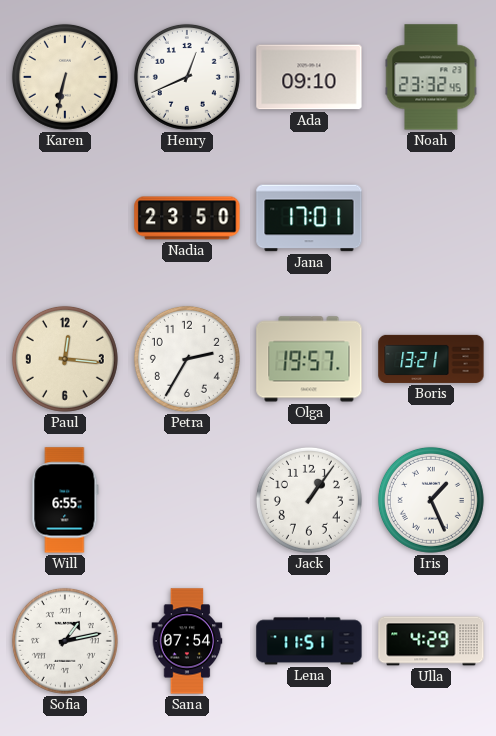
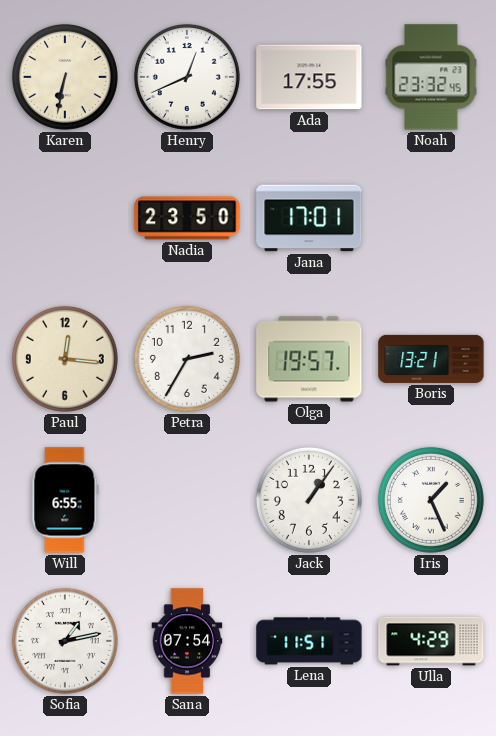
Ada: 09:10 -> 17:55
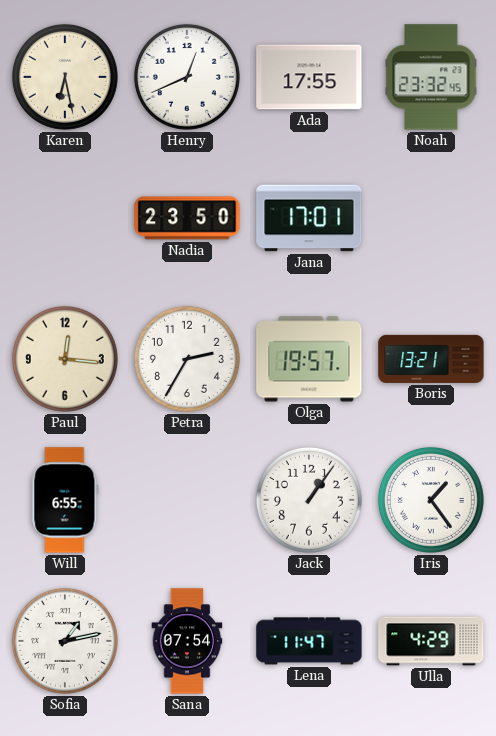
Karen: 6:32 -> 6:28
Iris: 1:26 -> 1:24
Lena: 11:51 -> 11:47
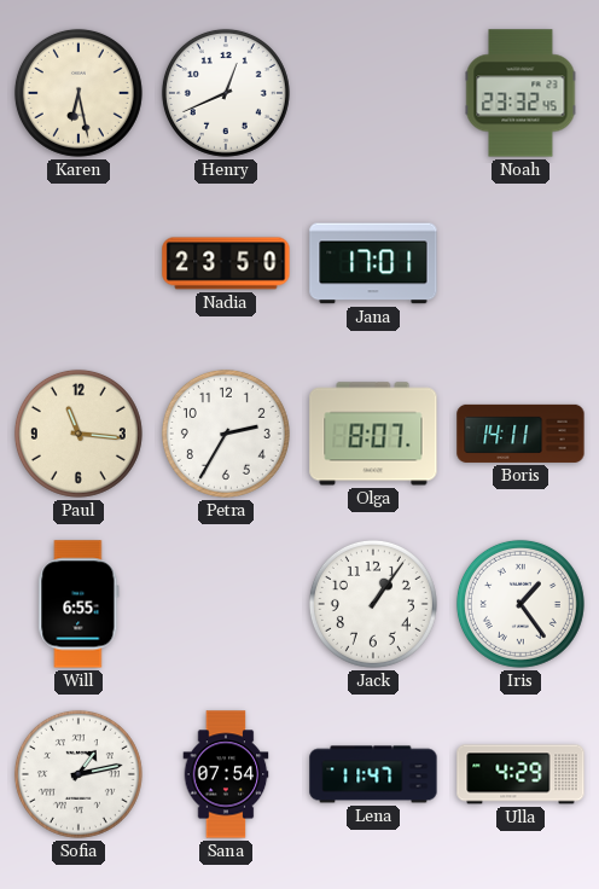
Ada: 17:55 -> none
Paul: 12:16 -> 11:16
Olga: 19:57 -> 8:07
Boris: 13:21 -> 14:11
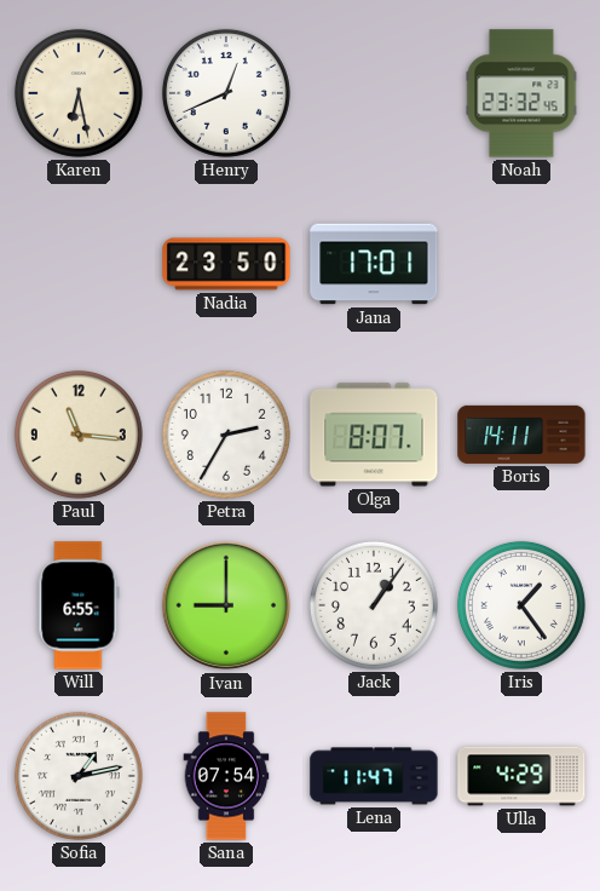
Ivan: none -> 9:00
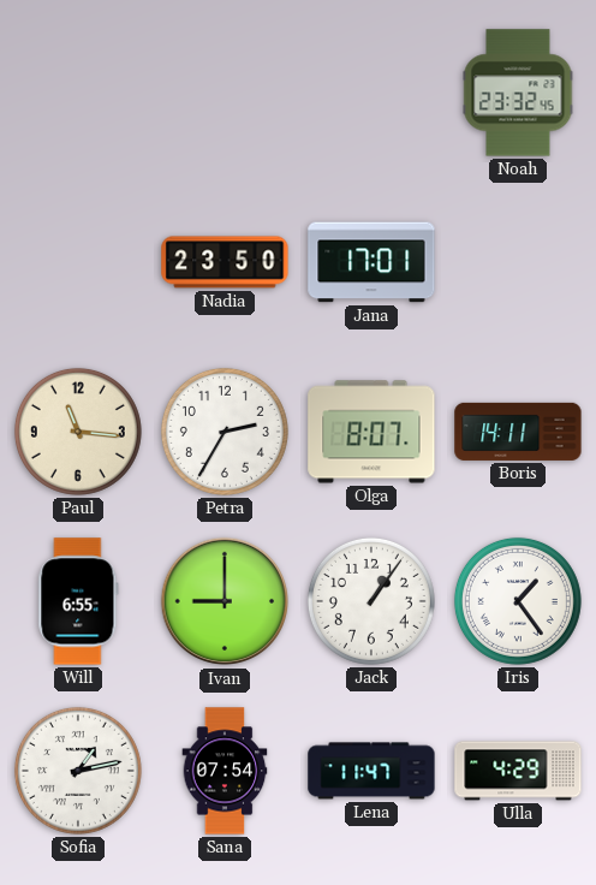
Karen: 6:28 -> none
Henry: 12:41 -> none
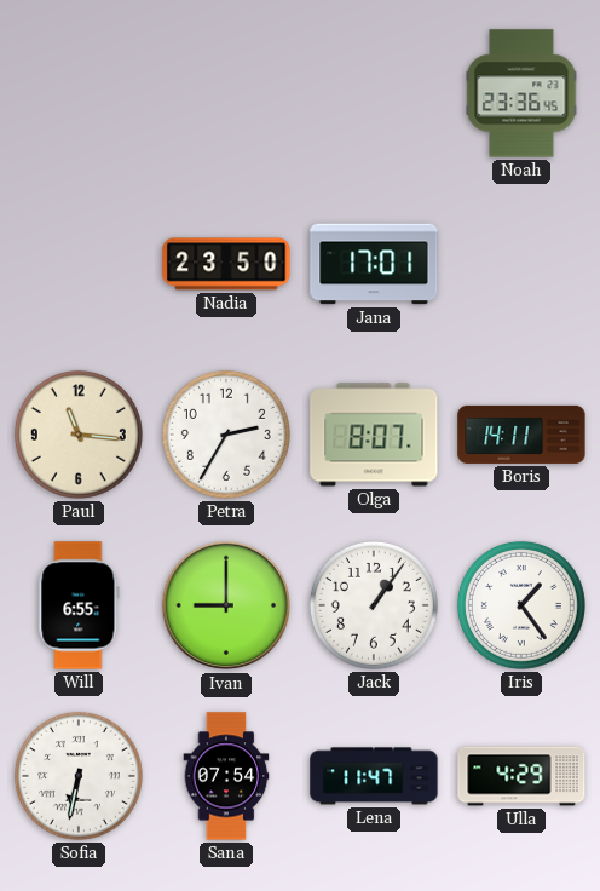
Noah: 23:32 -> 23:36
Sofia: 1:13 -> 6:32
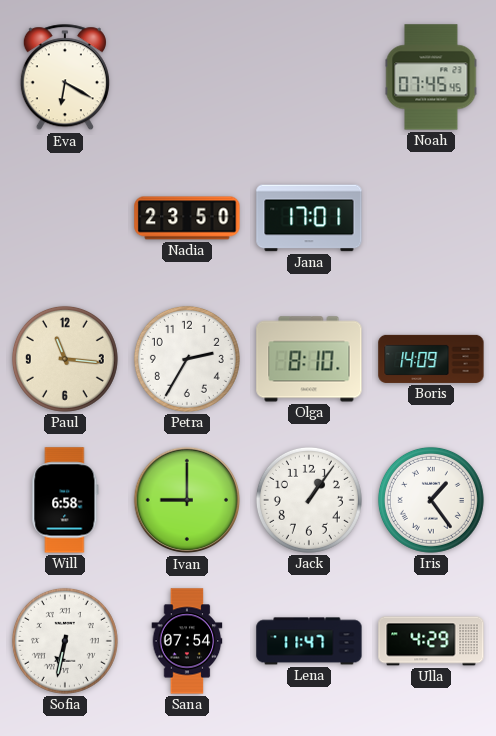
Eva: none -> 6:20
Noah: 23:36 -> 07:45
Olga: 8:07 -> 8:10
Boris: 14:11 -> 14:09
Will: 6:55 -> 6:58
